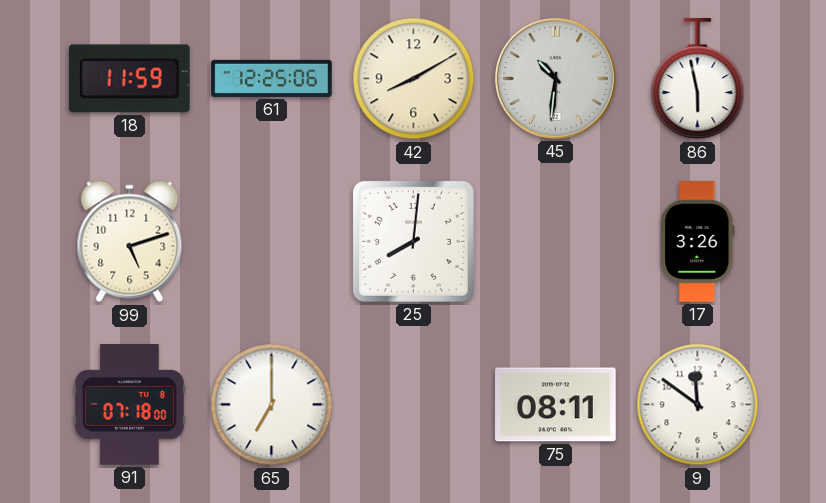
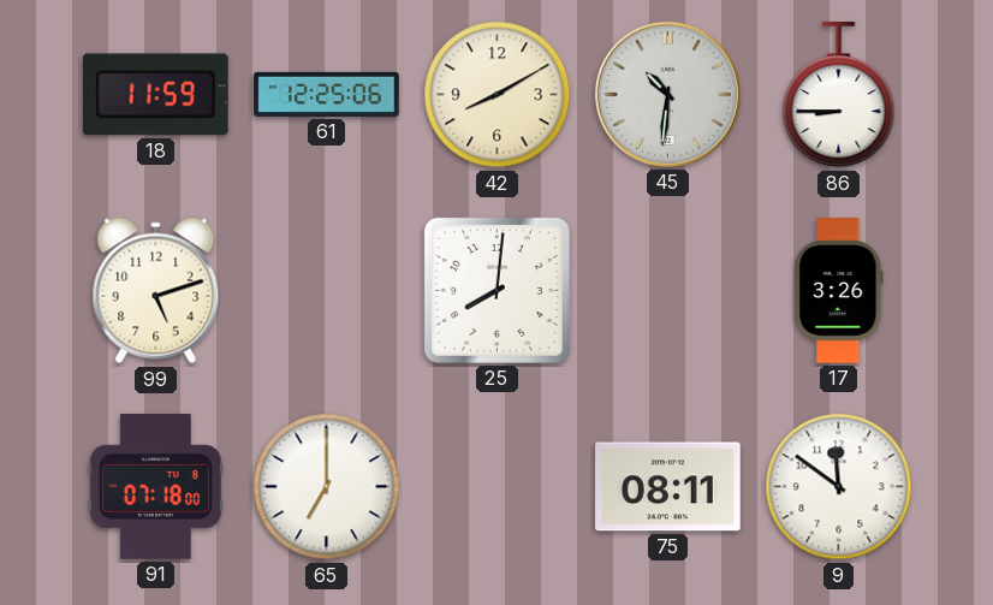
86: 5:58 -> 8:45
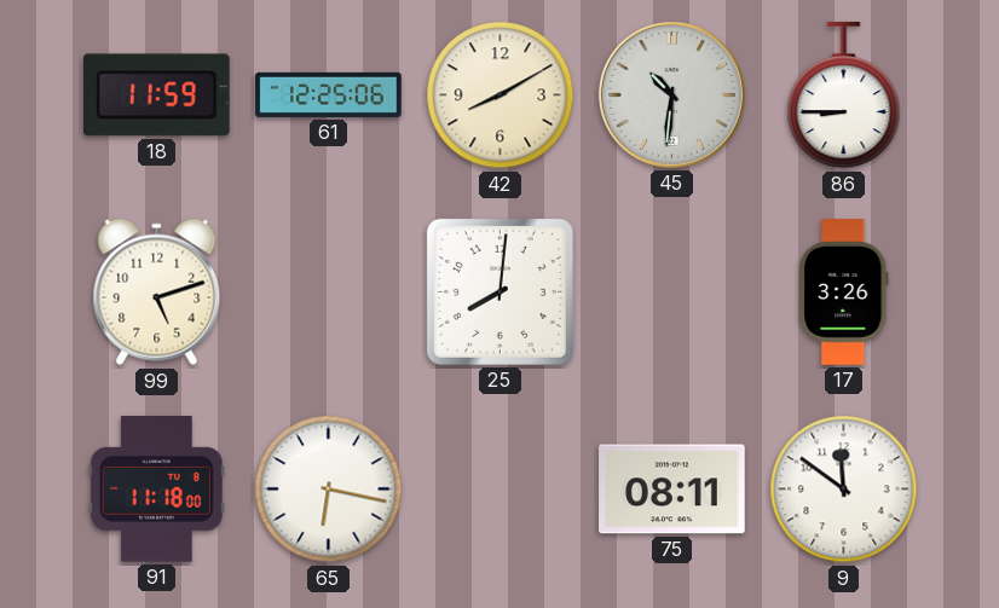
91: 07:18 -> 11:18
65: 7:00 -> 6:17
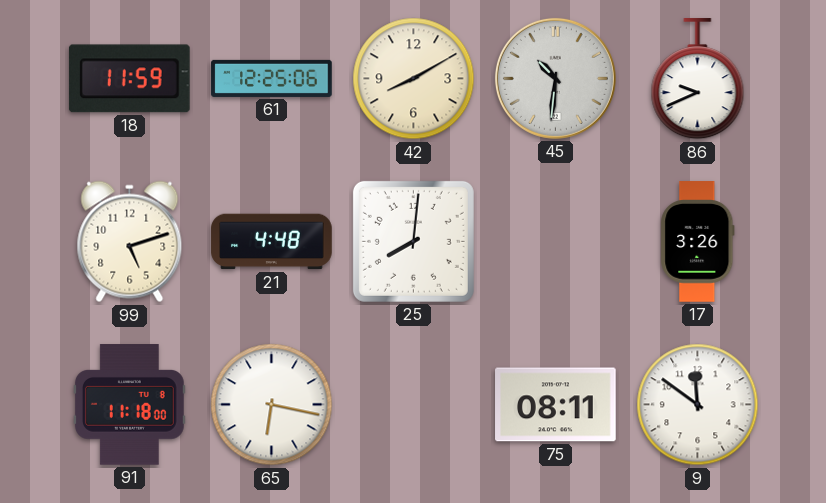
86: 8:45 -> 9:41
21: none -> 4:48
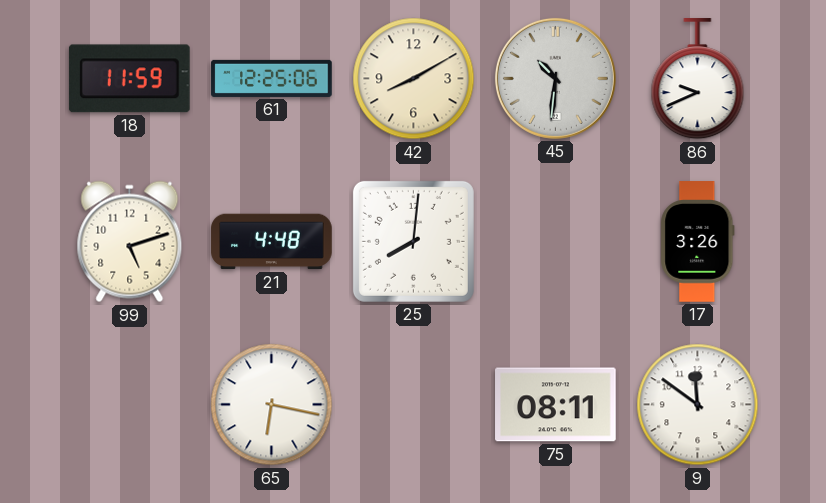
91: 11:18 -> none
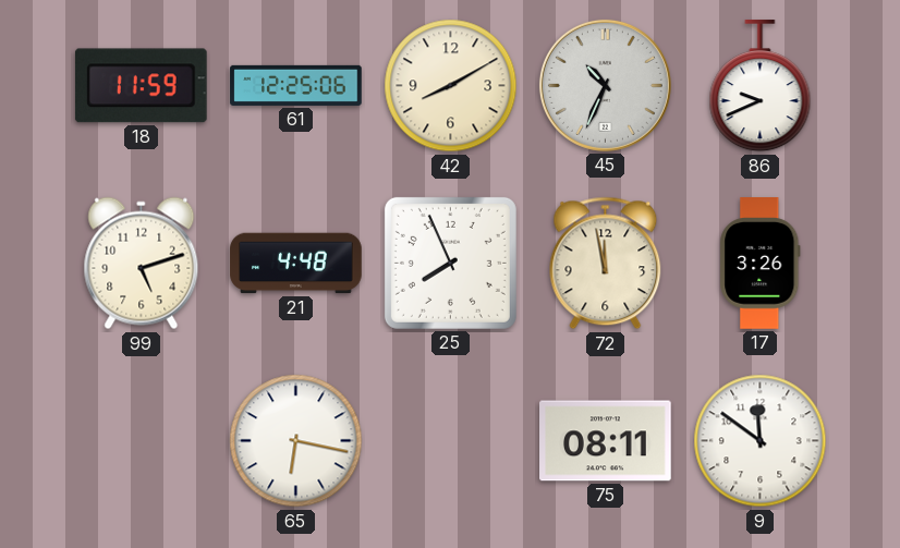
45: 10:31 -> 10:34
25: 8:01 -> 7:56
72: none -> 11:58
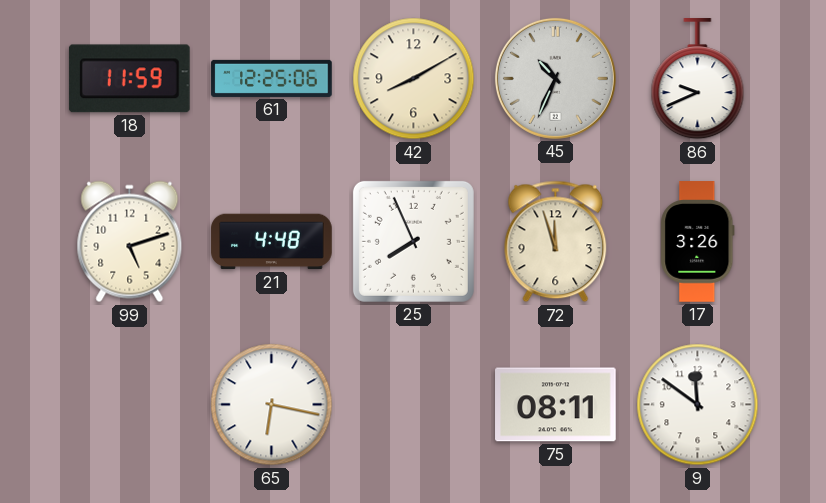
72: 11:58 -> 11:57
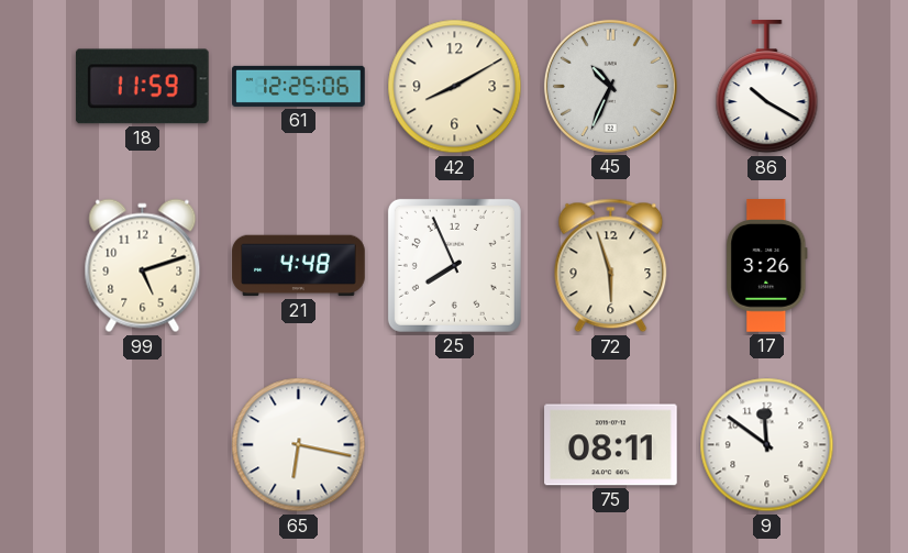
86: 9:41 -> 10:20
72: 11:57 -> 5:57
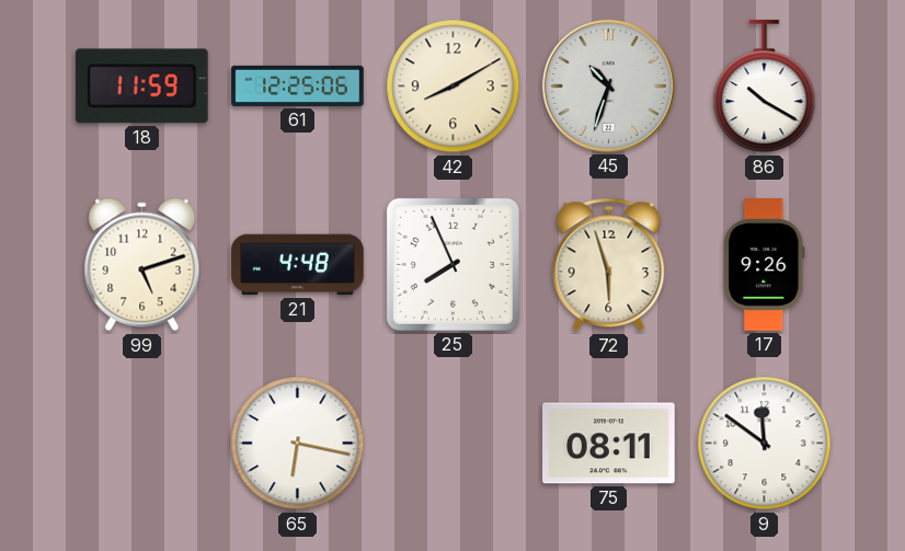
45: 10:34 -> 10:33
17: 3:26 -> 9:26
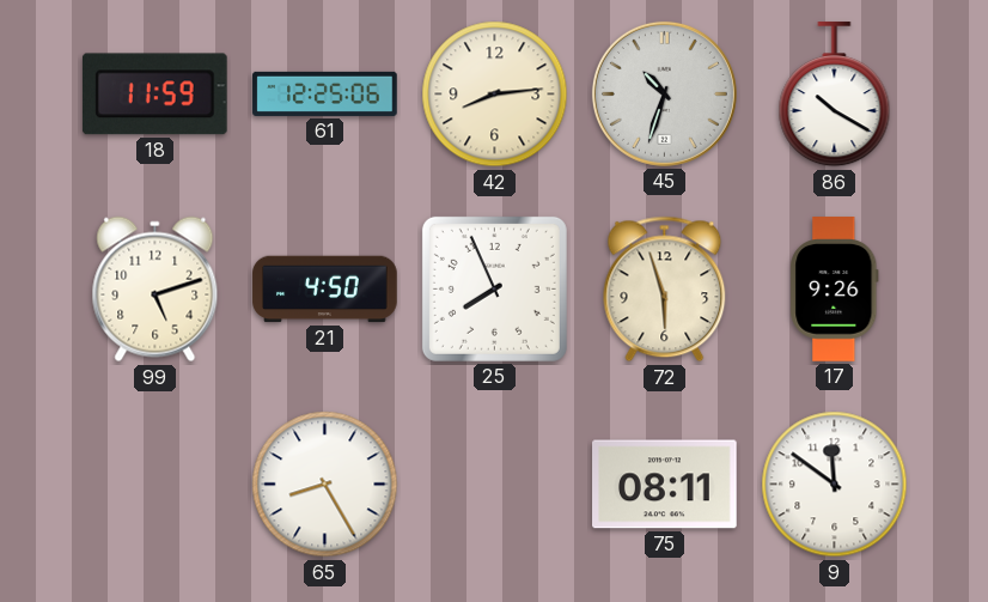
42: 8:10 -> 8:14
21: 4:48 -> 4:50
65: 6:17 -> 8:25
